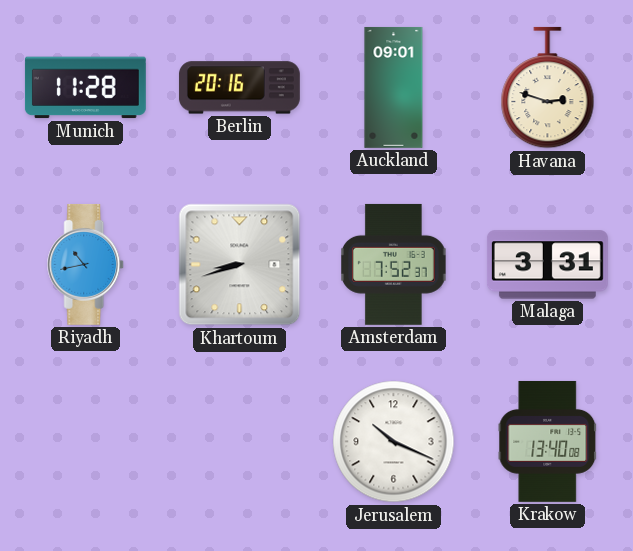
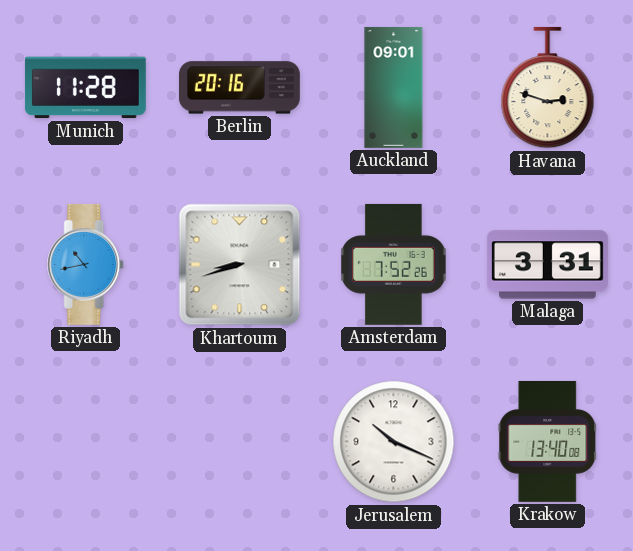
Amsterdam: 7:52:37 -> 7:52:26
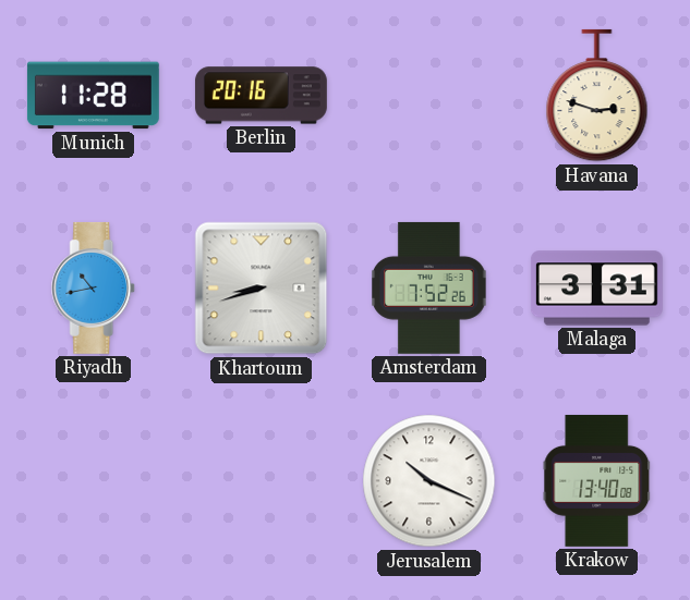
Auckland: 09:01 -> none
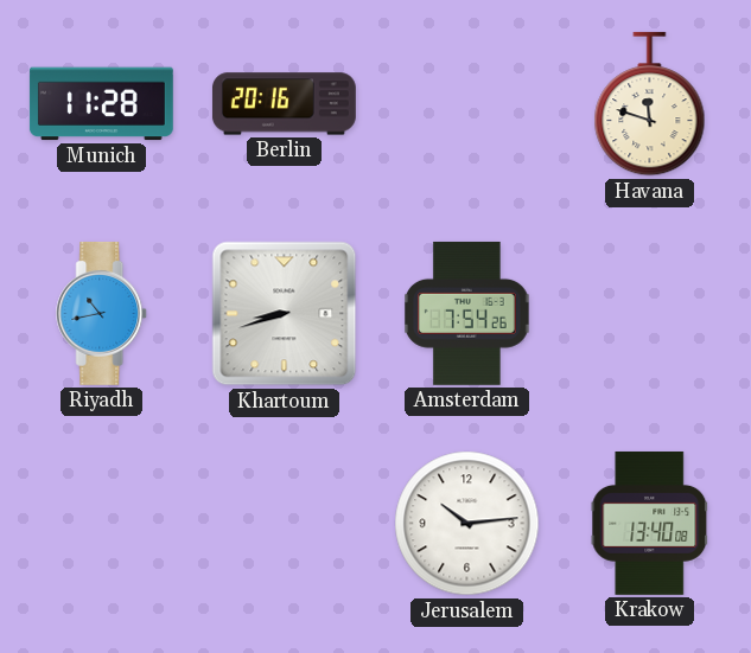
Havana: 2:48 -> 11:48
Amsterdam: 7:52 -> 7:54
Malaga: 3:31 -> none
Jerusalem: 10:19 -> 10:14
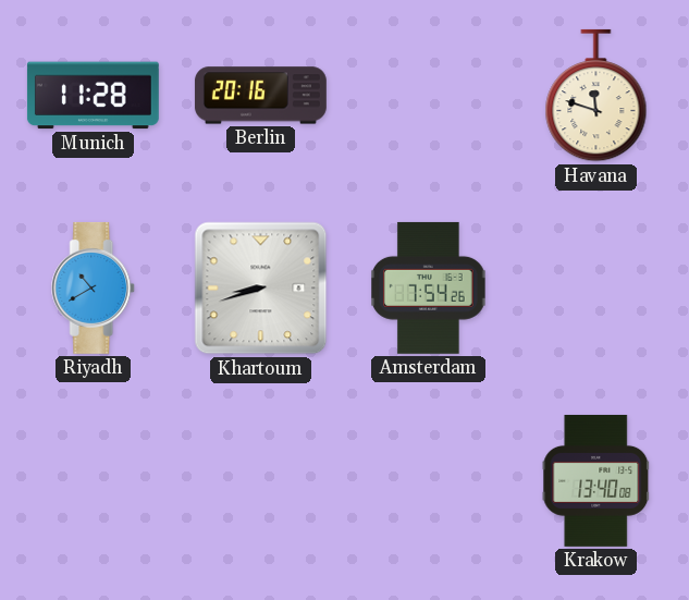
Riyadh: 10:43 -> 10:40
Jerusalem: 10:14 -> none
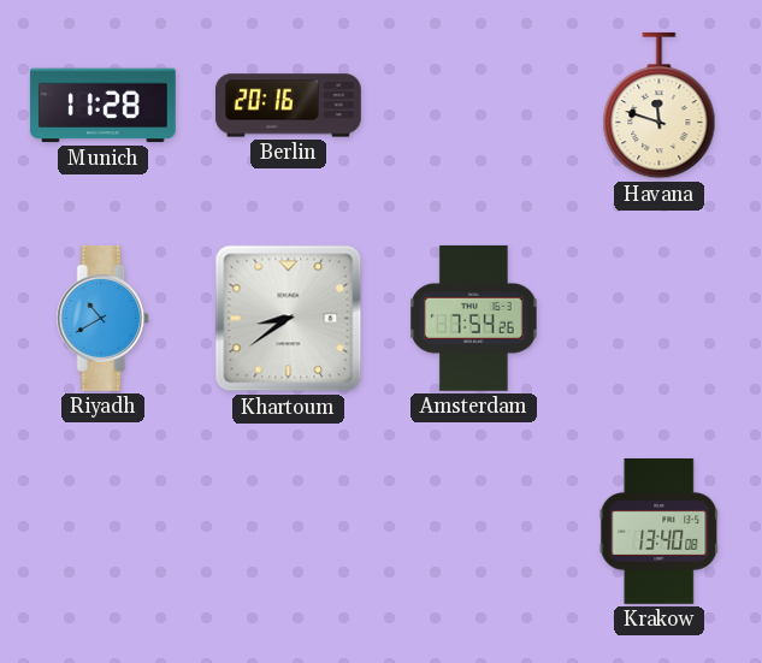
Khartoum: 8:42 -> 8:39
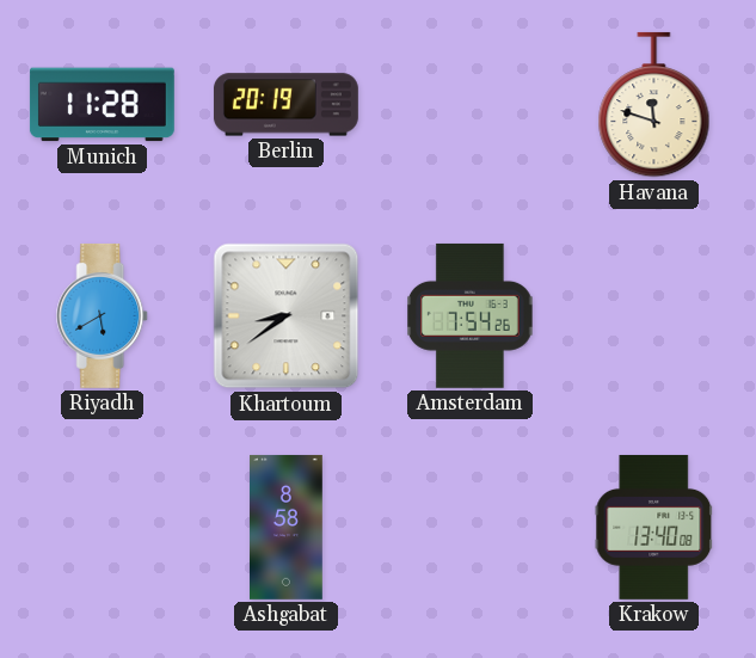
Berlin: 20:16 -> 20:19
Riyadh: 10:40 -> 5:40
Ashgabat: none -> 8:58
